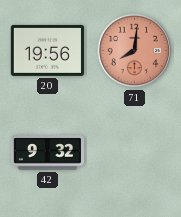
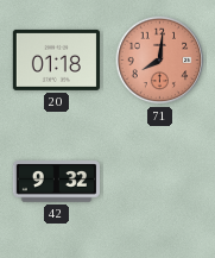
20: 19:56 -> 01:18
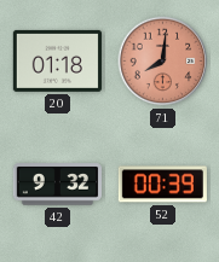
52: none -> 00:39
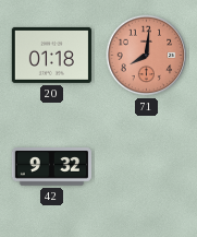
52: 00:39 -> none
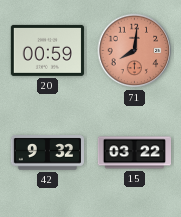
20: 01:18 -> 00:59
15: none -> 03:22
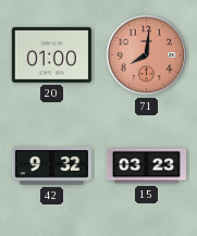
20: 00:59 -> 01:00
15: 03:22 -> 03:23
